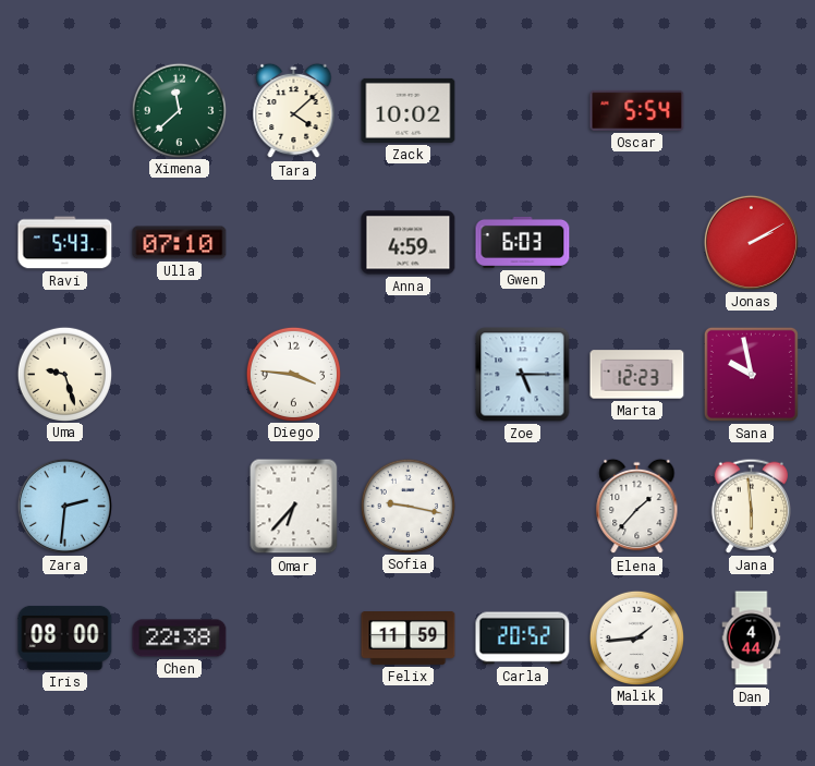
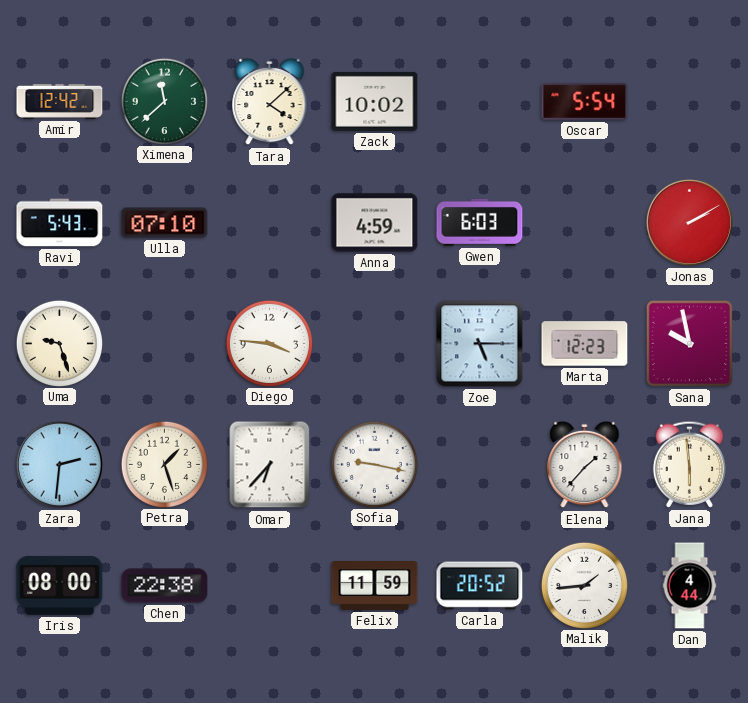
Amir: none -> 12:42
Petra: none -> 1:27
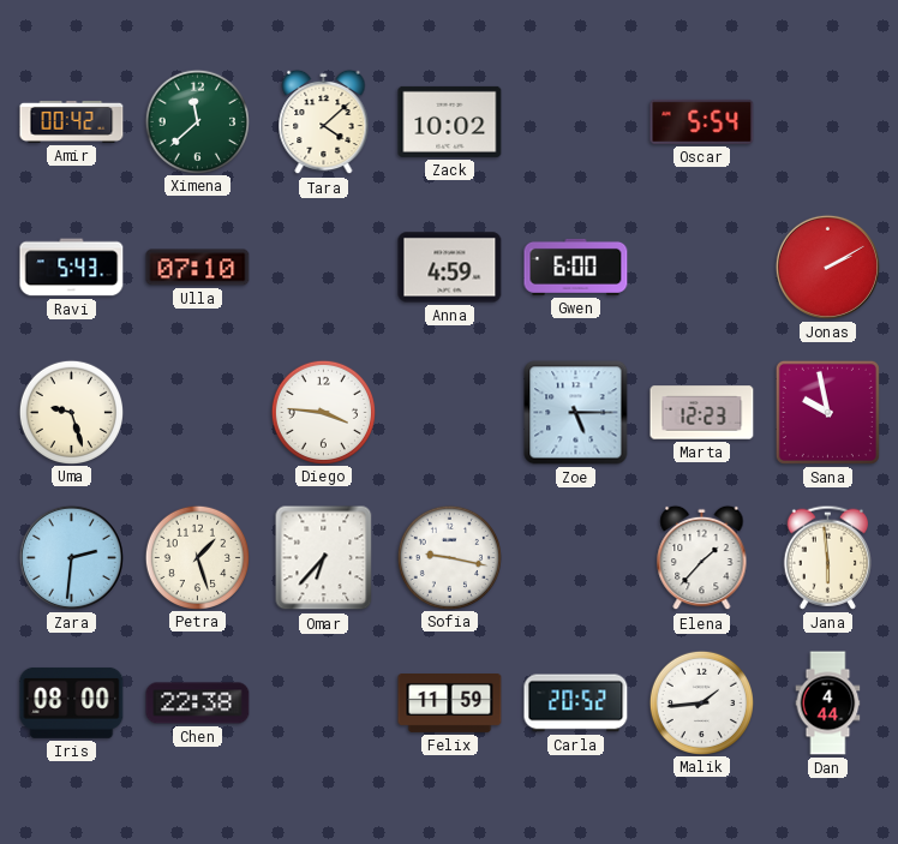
Amir: 12:42 -> 00:42
Gwen: 6:03 -> 6:00
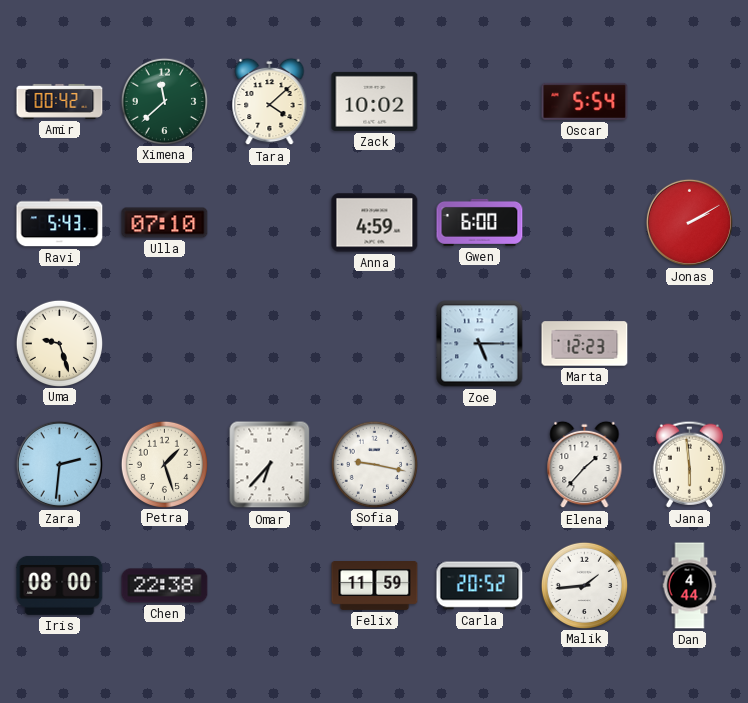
Diego: 3:46 -> none
Sana: 9:58 -> none
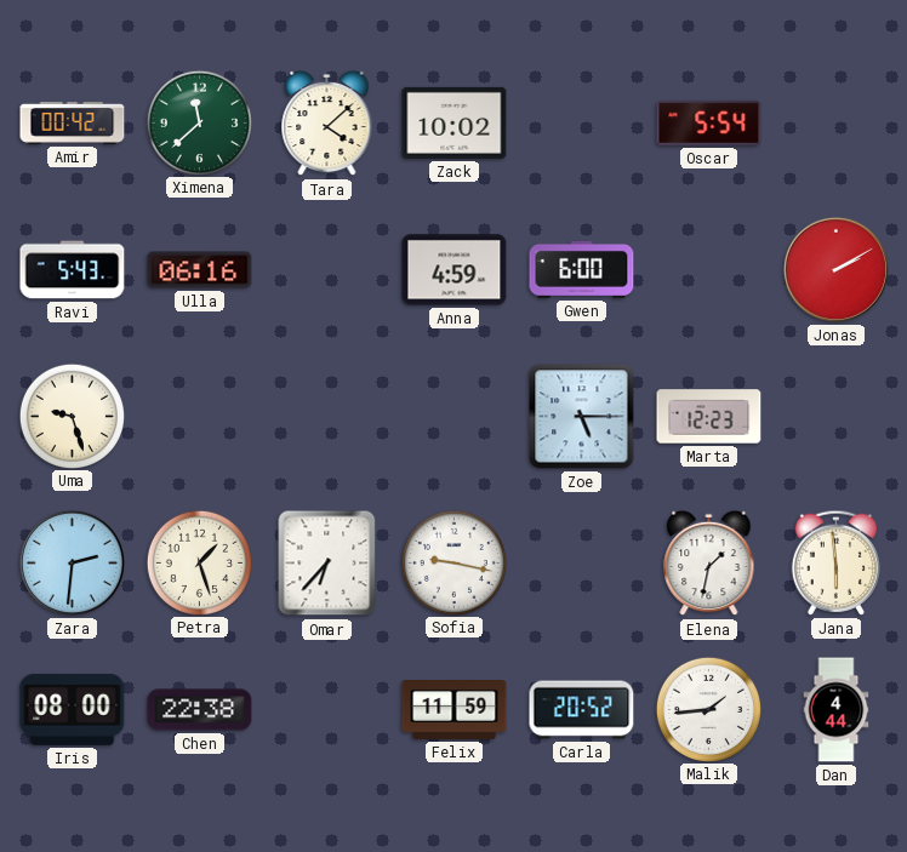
Ulla: 07:10 -> 06:16
Elena: 1:37 -> 1:32
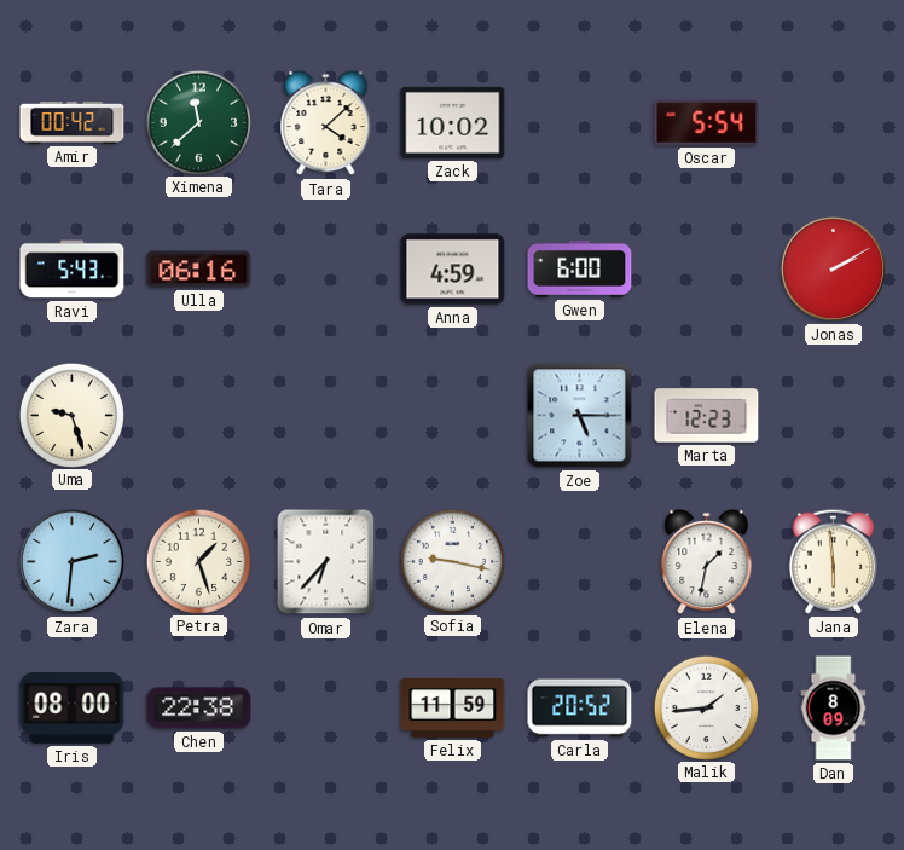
Dan: 4:44 -> 8:09
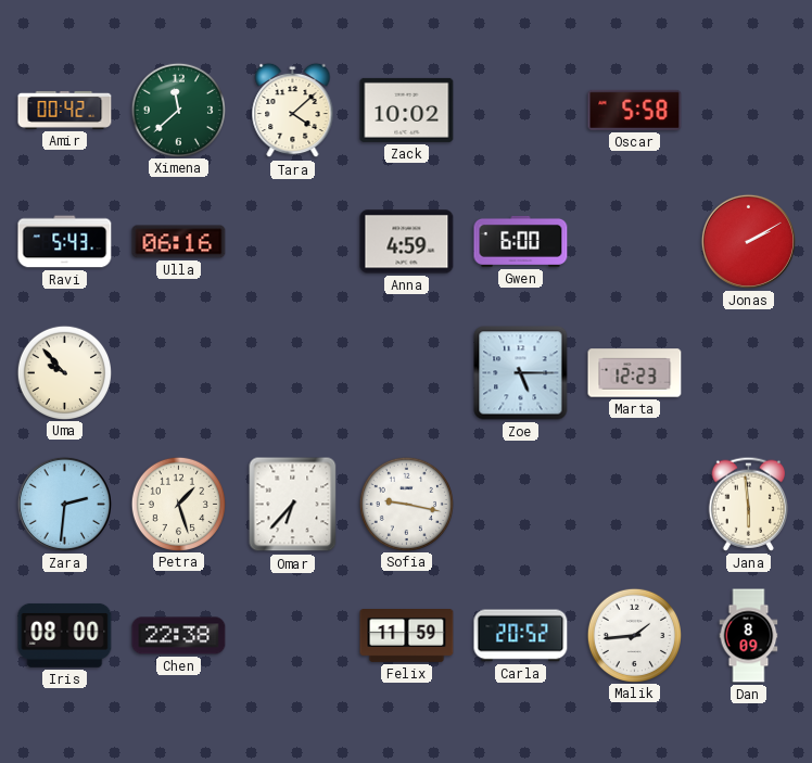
Oscar: 5:54 -> 5:58
Uma: 9:27 -> 9:53
Elena: 1:32 -> none
